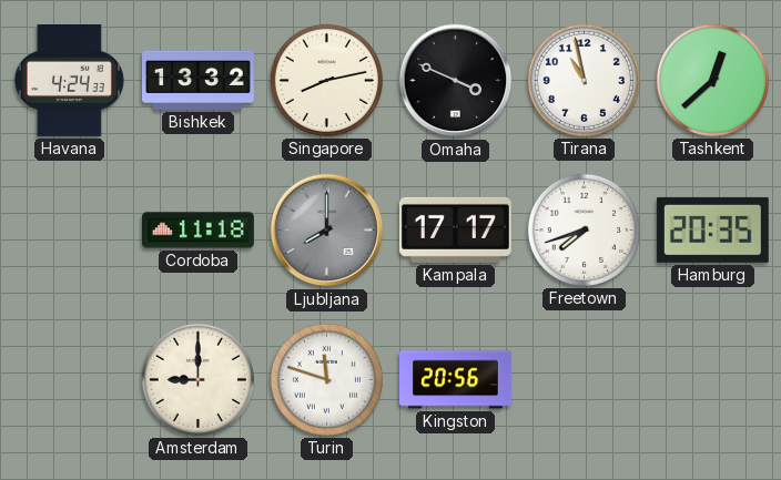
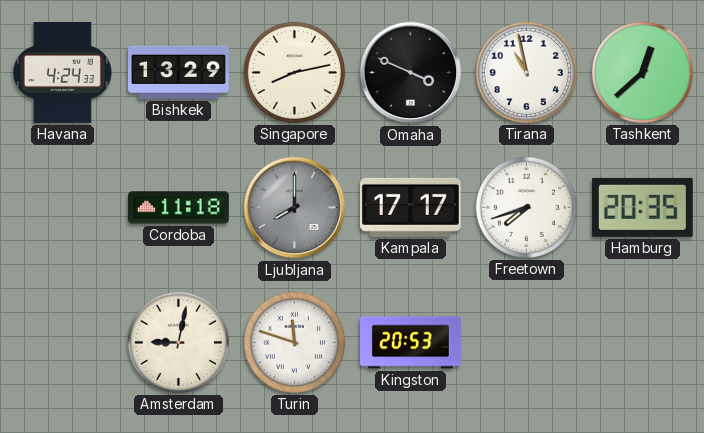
Bishkek: 13:32 -> 13:29
Amsterdam: 9:00 -> 9:02
Kingston: 20:56 -> 20:53
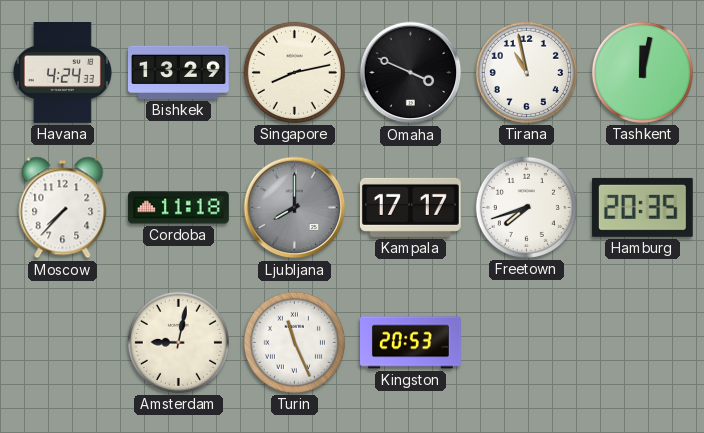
Tashkent: 12:38 -> 12:02
Moscow: none -> 7:37
Turin: 11:48 -> 11:26
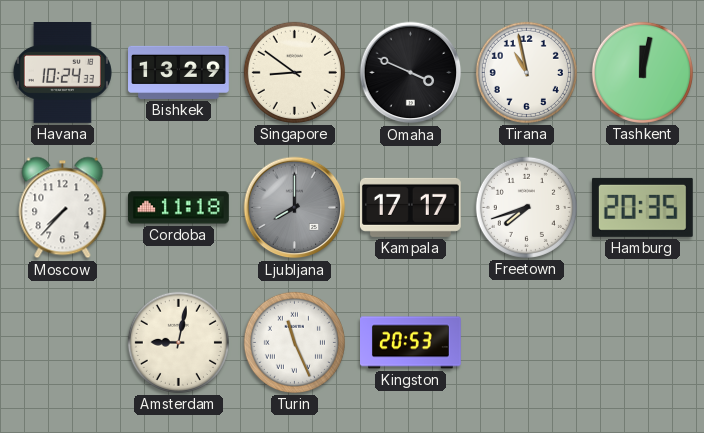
Havana: 4:24 -> 10:24
Singapore: 8:13 -> 8:51
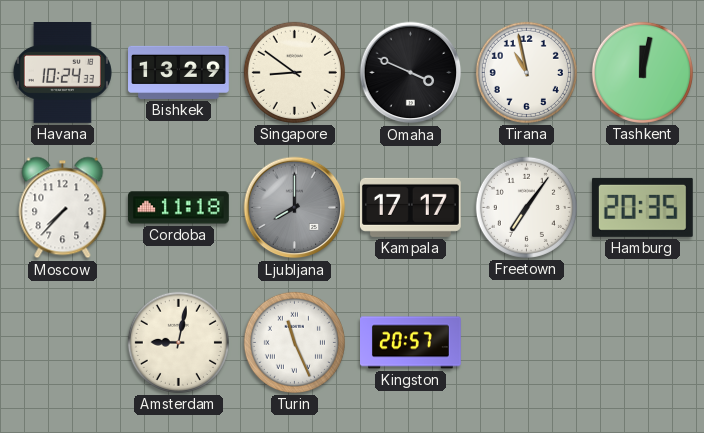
Freetown: 7:42 -> 7:06
Kingston: 20:53 -> 20:57
